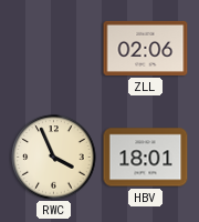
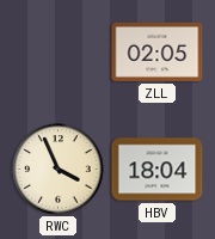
ZLL: 02:06 -> 02:05
HBV: 18:01 -> 18:04
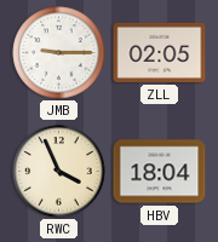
JMB: none -> 9:15
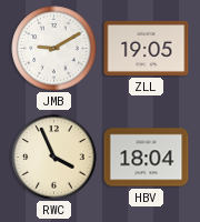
JMB: 9:15 -> 9:10
ZLL: 02:05 -> 19:05
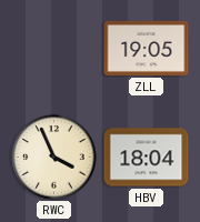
JMB: 9:10 -> none
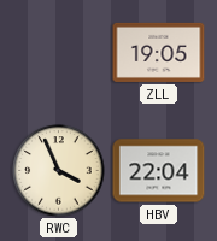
HBV: 18:04 -> 22:04
